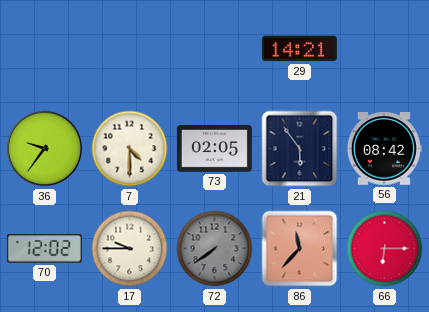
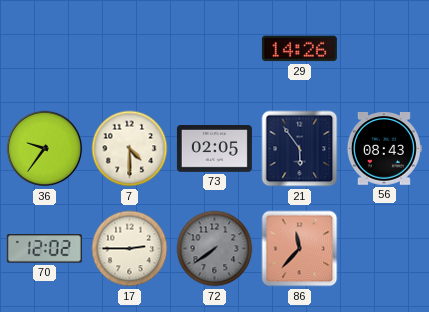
29: 14:21 -> 14:26
56: 08:42 -> 08:43
17: 9:45 -> 2:45
66: 6:15 -> none
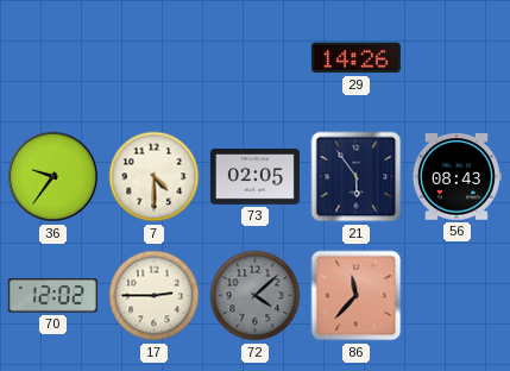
72: 7:39 -> 4:08
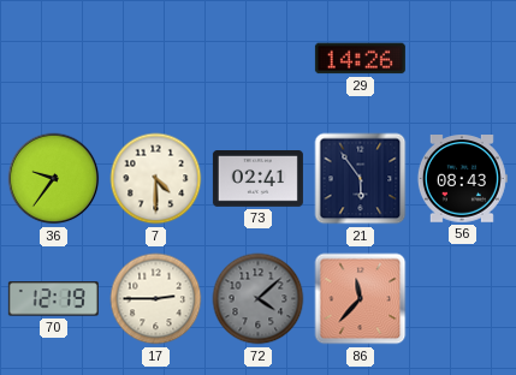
73: 02:05 -> 02:41
70: 12:02 -> 12:19
